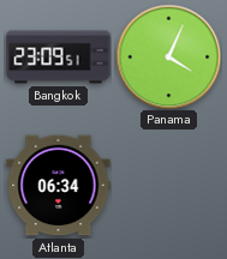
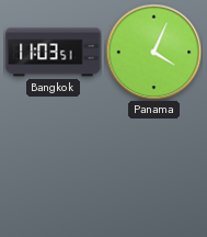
Bangkok: 23:09 -> 11:03
Atlanta: 06:34 -> none
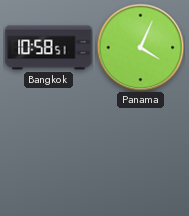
Bangkok: 11:03 -> 10:58
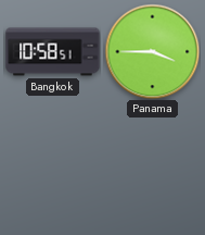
Panama: 4:04 -> 3:45
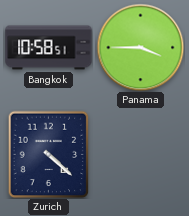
Zurich: none -> 4:22
